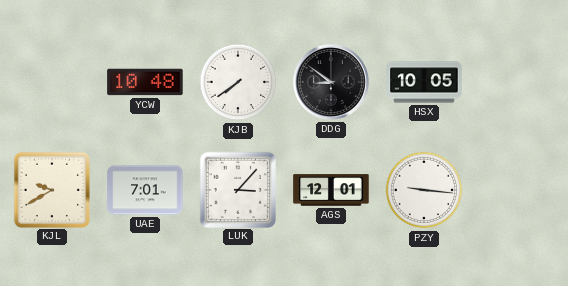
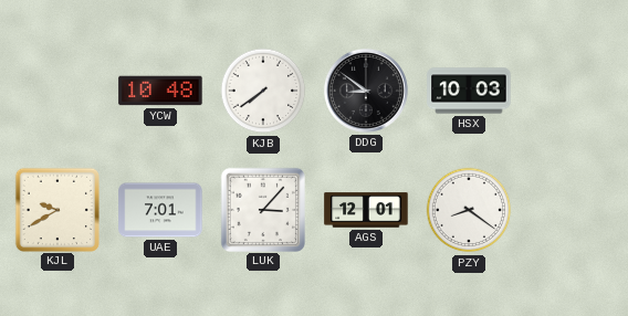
HSX: 10:05 -> 10:03
PZY: 9:16 -> 8:21
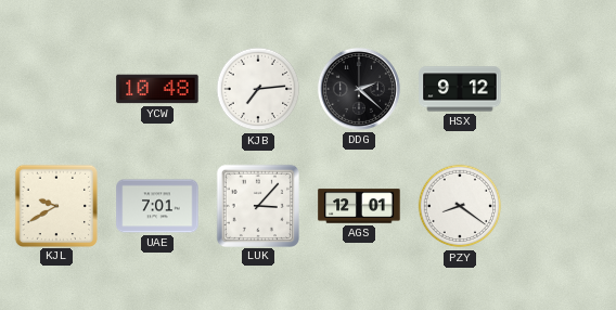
KJB: 7:39 -> 7:14
DDG: 8:51 -> 2:22
HSX: 10:03 -> 9:12
